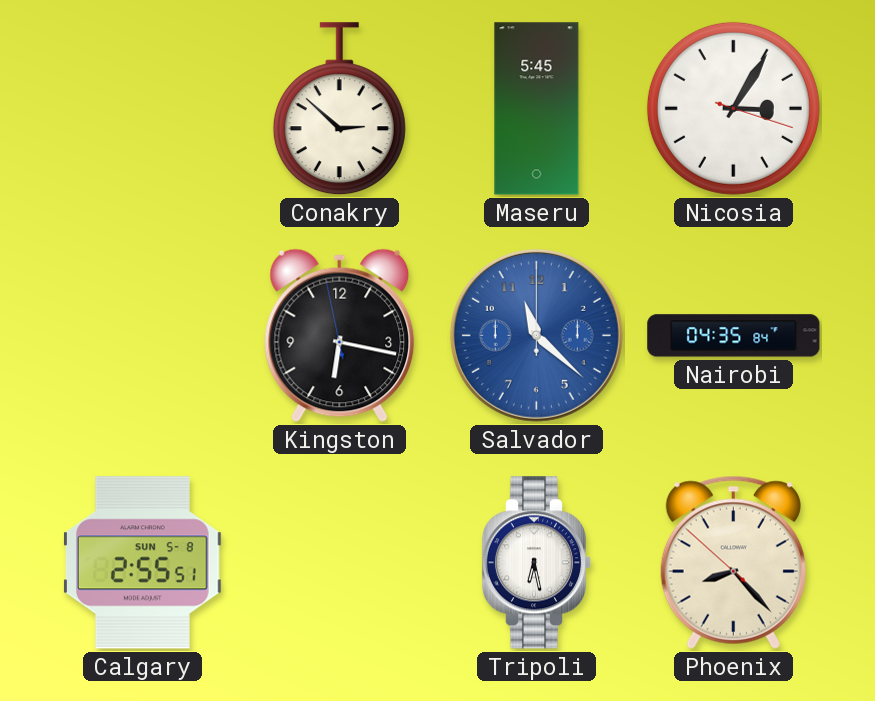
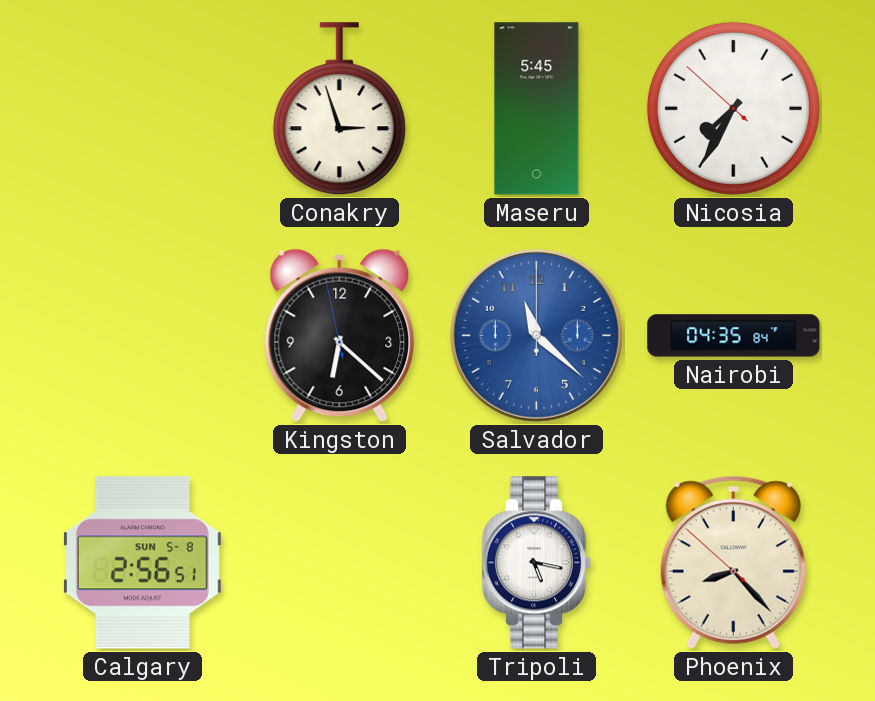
Conakry: 2:52 -> 2:57
Nicosia: 3:05 -> 7:34
Kingston: 6:16 -> 6:21
Calgary: 2:55 -> 2:56
Tripoli: 6:28 -> 5:17
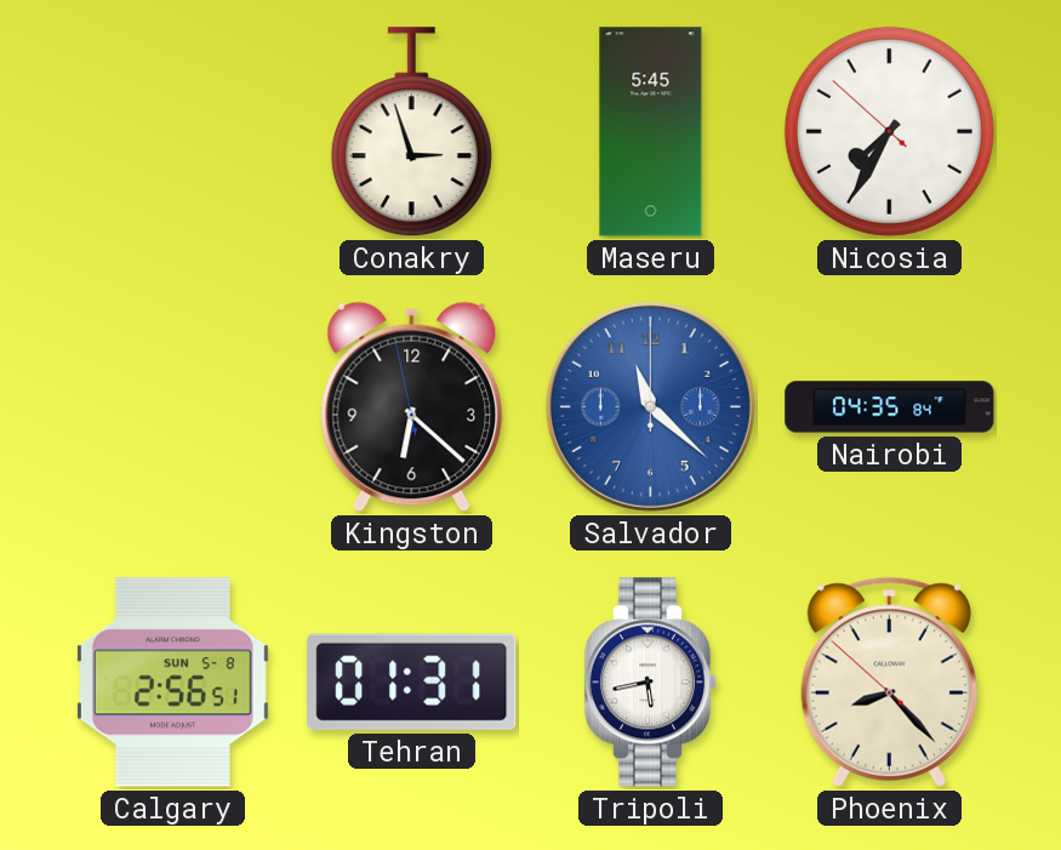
Tehran: none -> 01:31
Tripoli: 5:17 -> 5:43
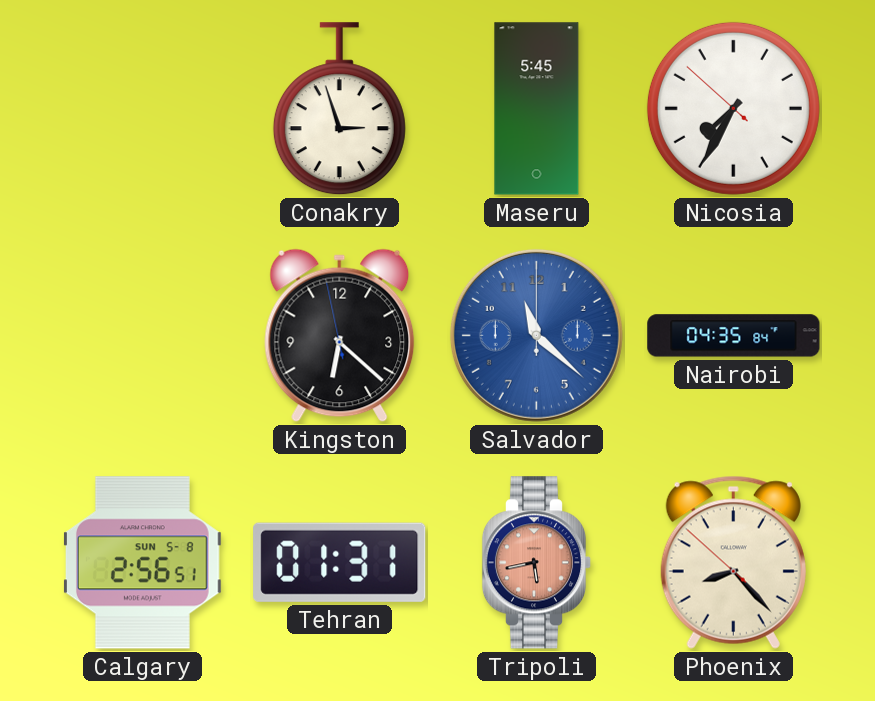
Tripoli dial: white -> salmon
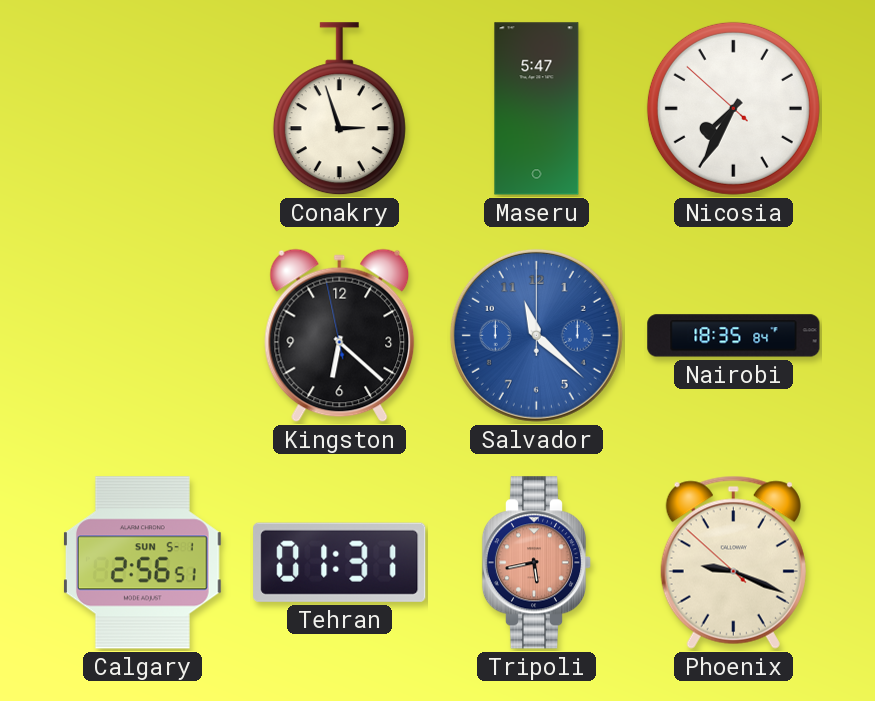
Maseru: 5:45 -> 5:47
Nairobi: 04:35 -> 18:35
Calgary date: SUN 5-8 -> SUN 5-1
Phoenix: 8:22 -> 9:18
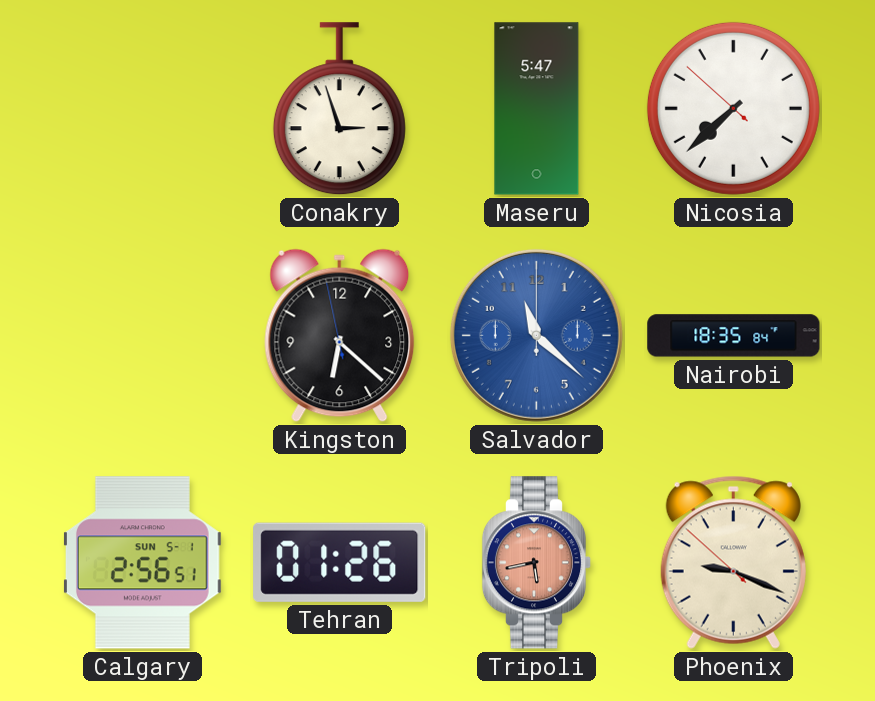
Nicosia: 7:34 -> 7:37
Tehran: 01:31 -> 01:26
